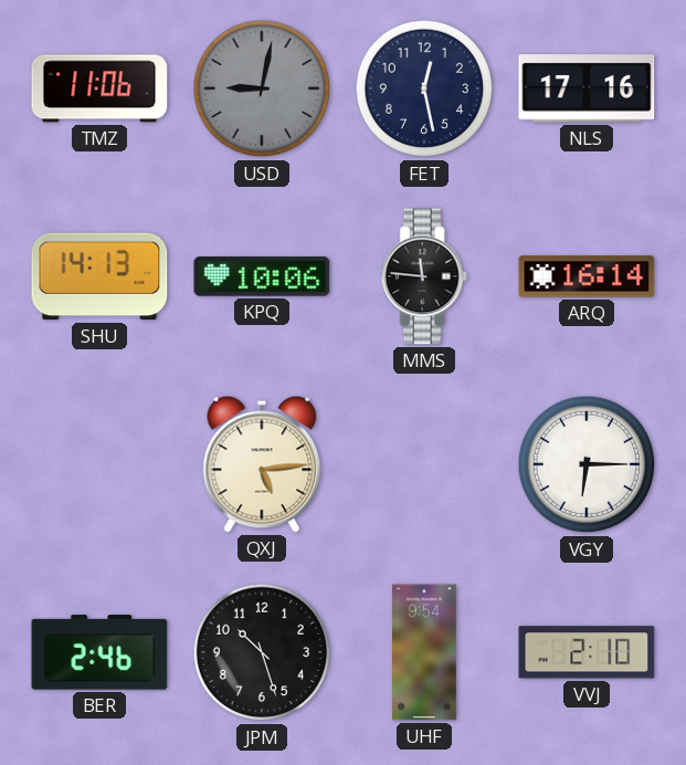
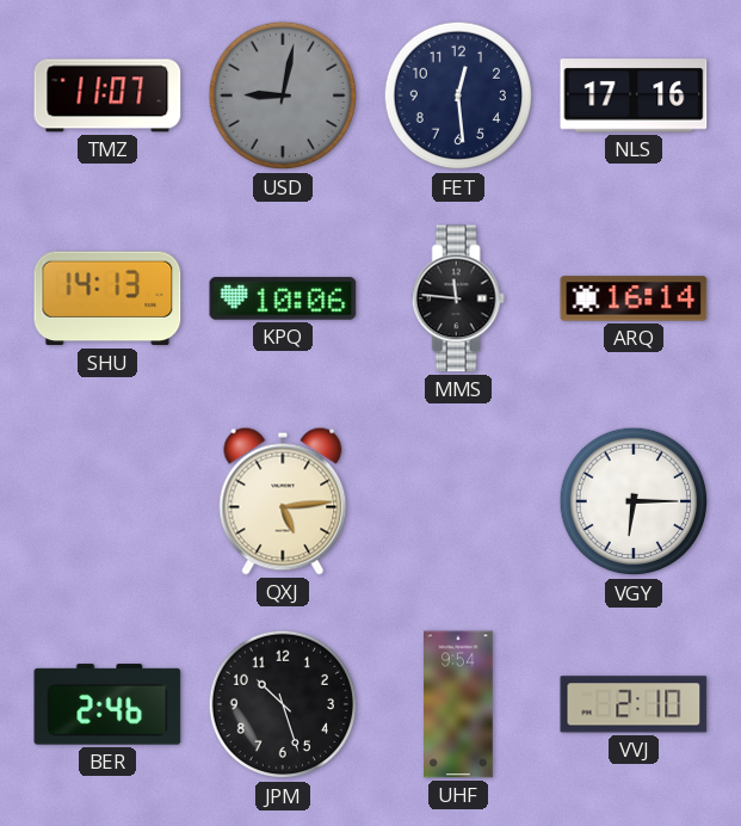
TMZ: 11:06 -> 11:07
FET: 12:28 -> 12:29
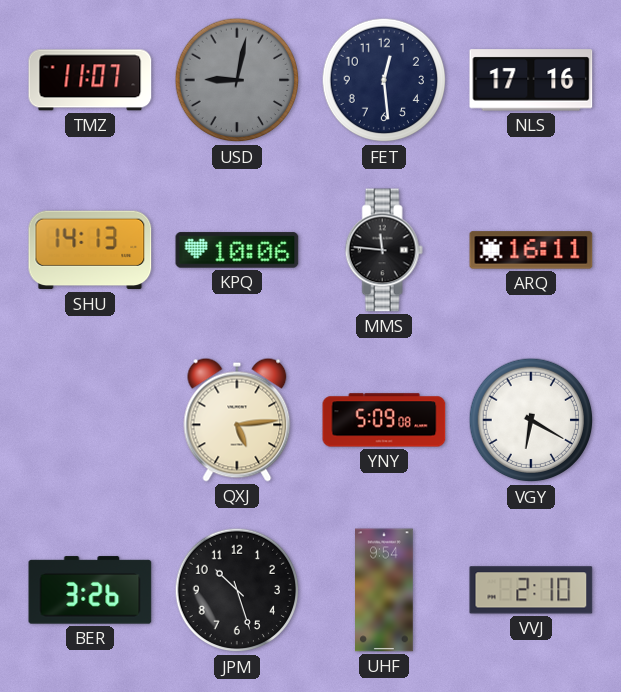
ARQ: 16:14 -> 16:11
YNY: none -> 5:09
VGY: 6:15 -> 6:20
BER: 2:46 -> 3:26
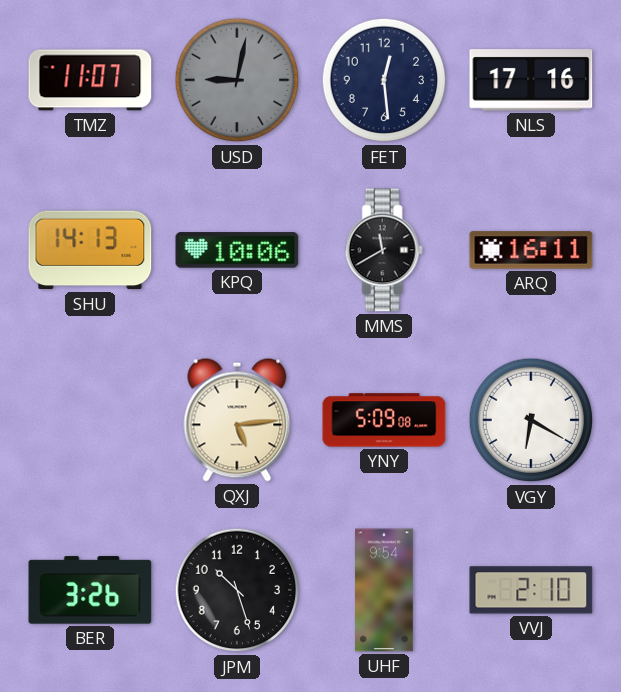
MMS: 11:46 -> 11:40
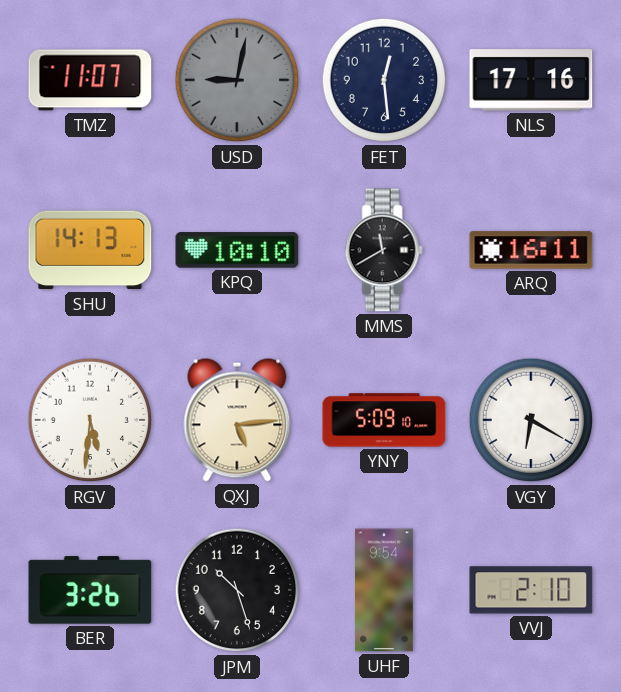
KPQ: 10:06 -> 10:10
RGV: none -> 5:31
YNY: 5:09:08 -> 5:09:10
